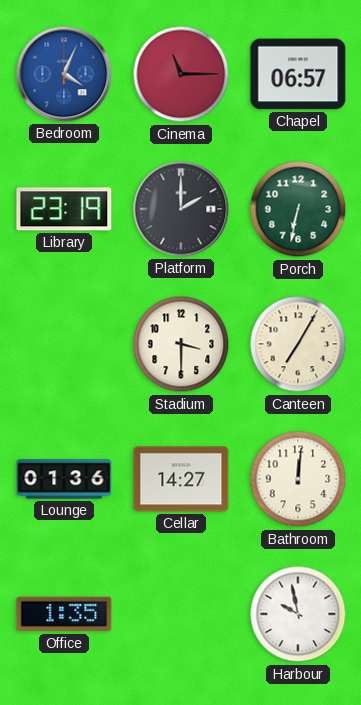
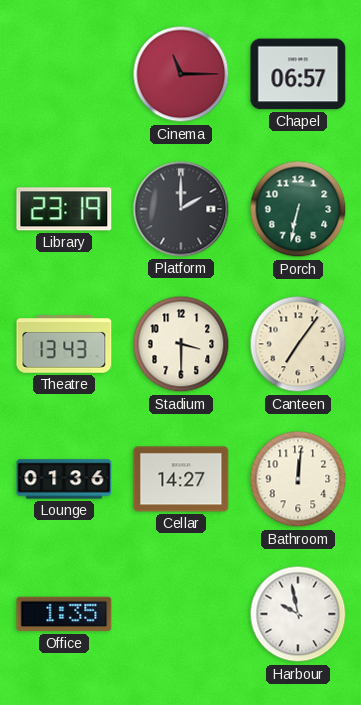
Bedroom: 4:04 -> none
Theatre: none -> 13:43
Canteen: 7:05 -> 7:06
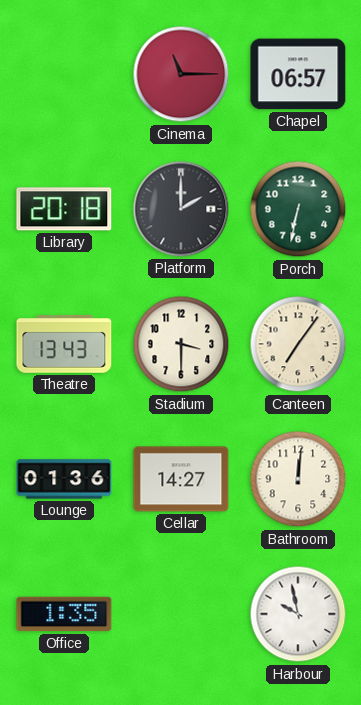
Library: 23:19 -> 20:18
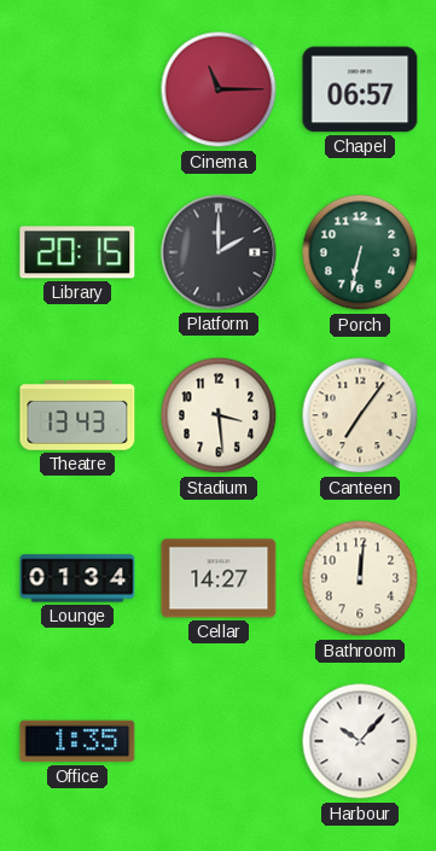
Library: 20:18 -> 20:15
Stadium: 3:30 -> 3:29
Lounge: 01:36 -> 01:34
Harbour: 9:58 -> 10:07
